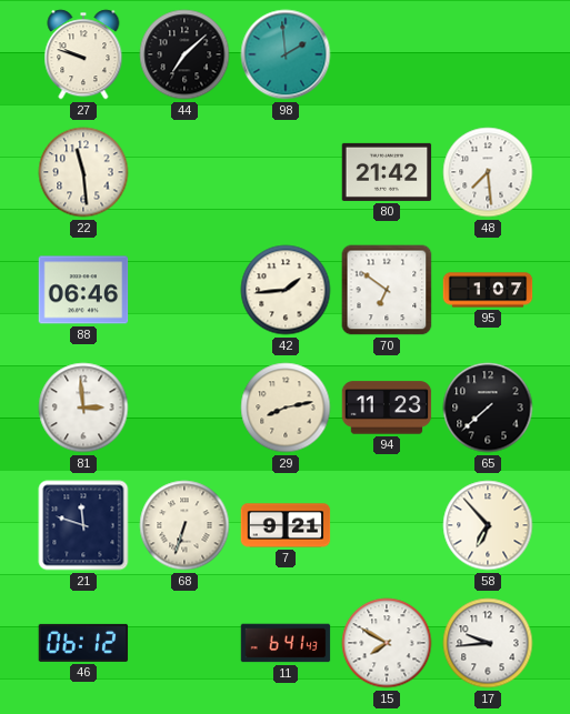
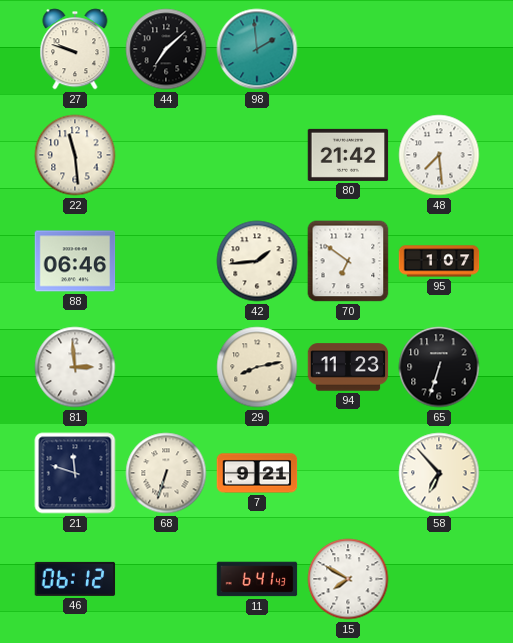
65: 7:38 -> 6:33
17: 9:44 -> none
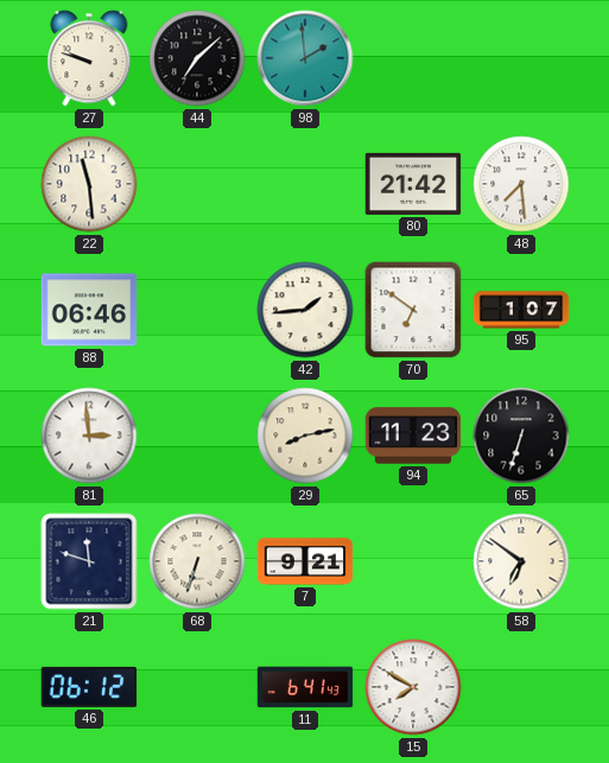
58: 6:53 -> 6:51
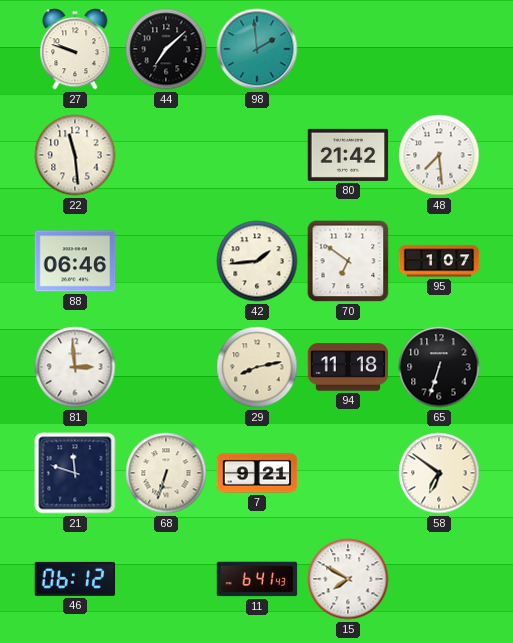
94: 11:23 -> 11:18
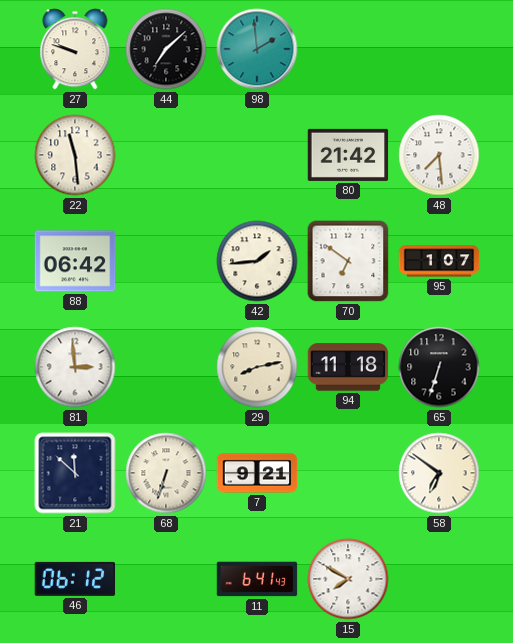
88: 06:46 -> 06:42
21: 11:48 -> 11:52
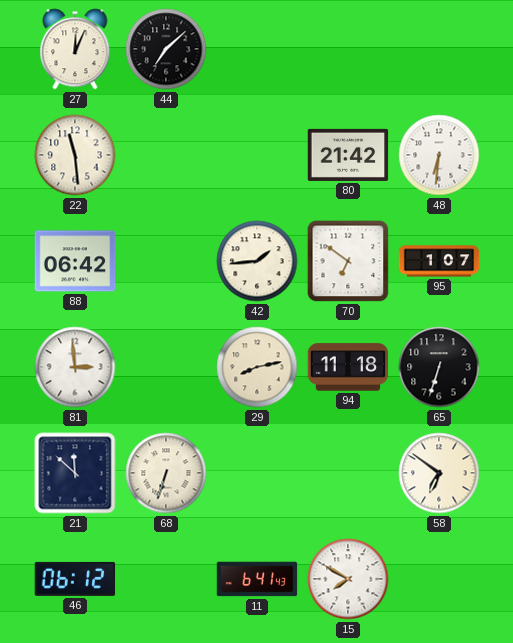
27: 9:48 -> 12:04
98: 1:59 -> none
48: 7:29 -> 6:31
7: 9:21 -> none
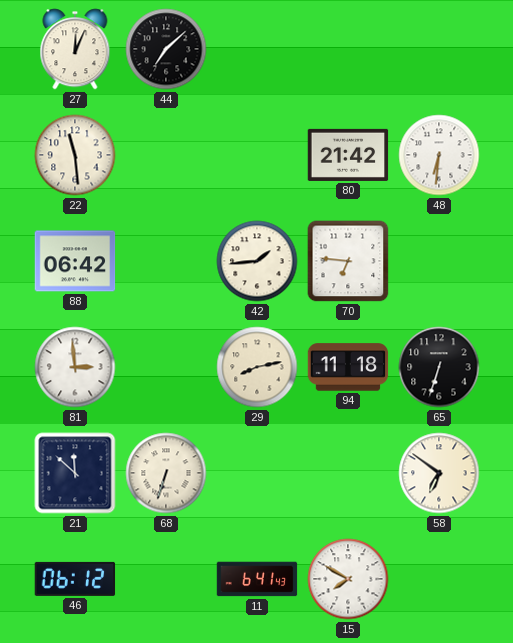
70: 6:51 -> 6:46
95: 1:07 -> none
